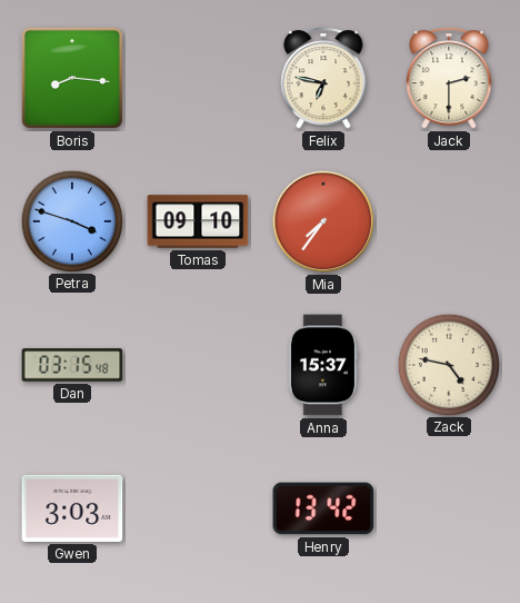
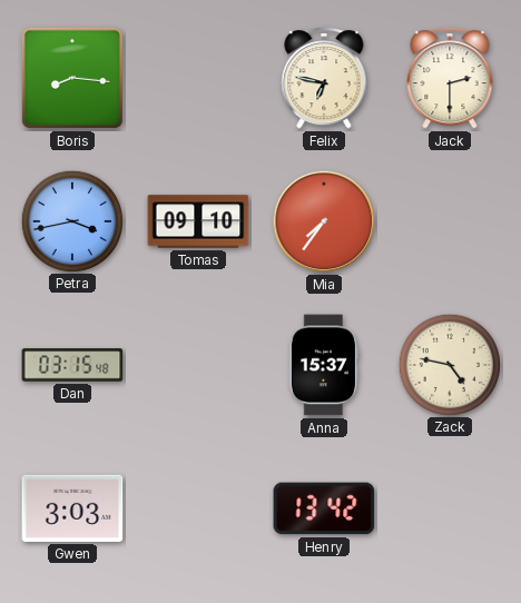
Petra: 3:48 -> 3:43
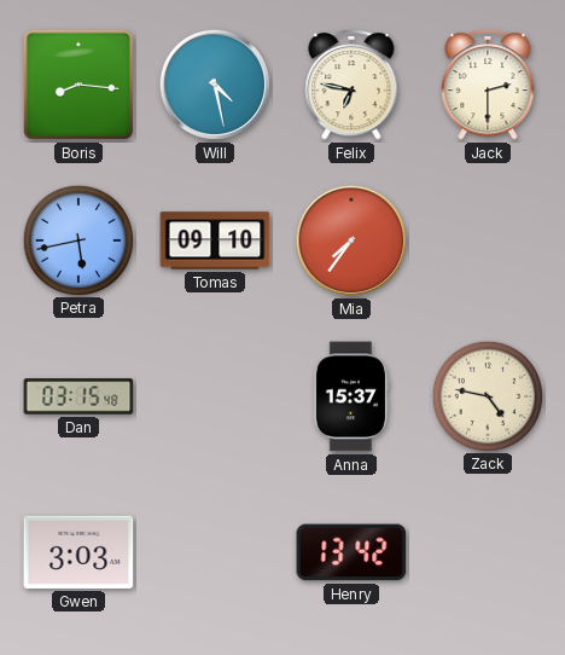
Will: none -> 4:28
Petra: 3:43 -> 5:43
